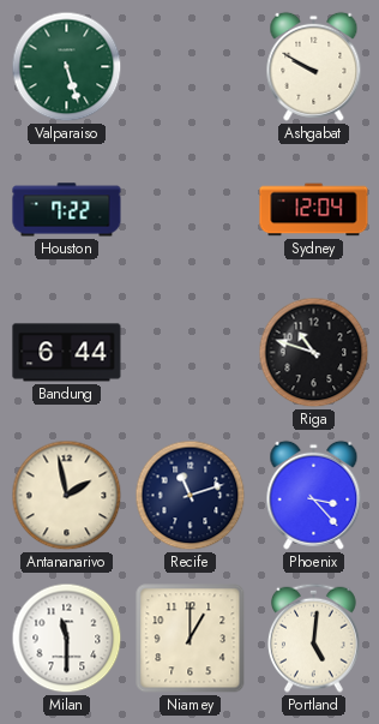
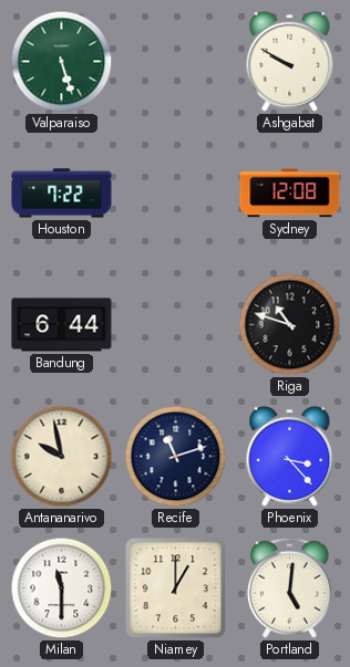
Sydney: 12:04 -> 12:08
Antananarivo: 1:58 -> 9:58
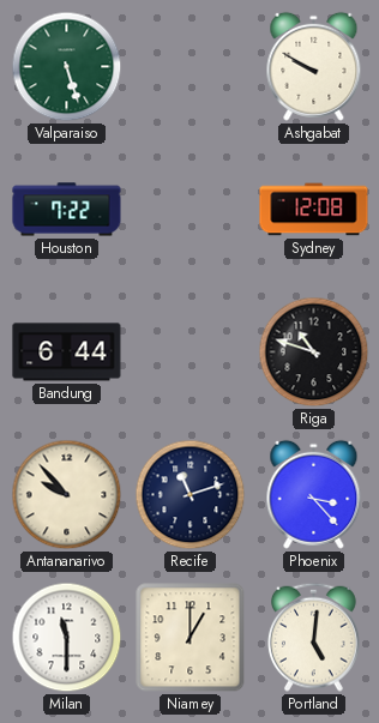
Antananarivo: 9:58 -> 9:53
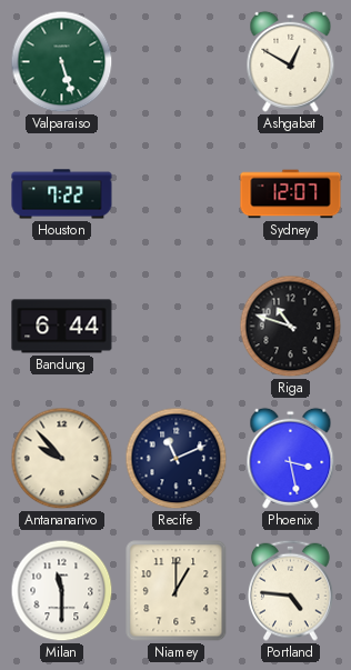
Ashgabat: 9:50 -> 12:50
Sydney: 12:08 -> 12:07
Recife: 11:12 -> 11:11
Phoenix: 3:23 -> 3:28
Portland: 5:01 -> 4:46
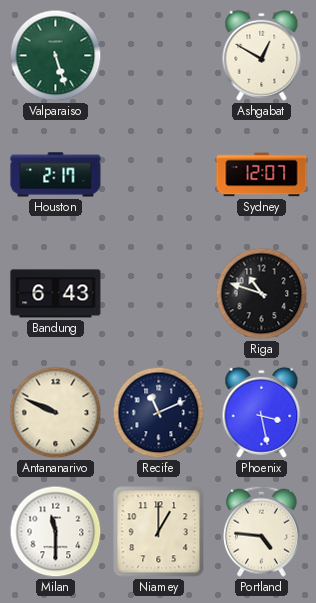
Houston: 7:22 -> 2:17
Bandung: 6:44 -> 6:43
Antananarivo: 9:53 -> 9:49
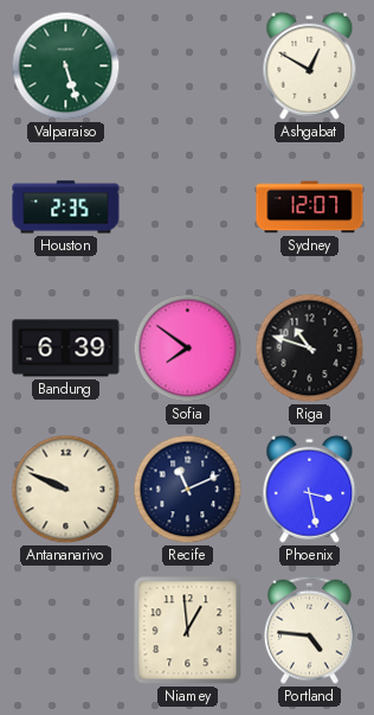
Houston: 2:17 -> 2:35
Bandung: 6:43 -> 6:39
Sofia: none -> 7:51
Milan: 11:30 -> none
Niamey: 1:00 -> 12:59
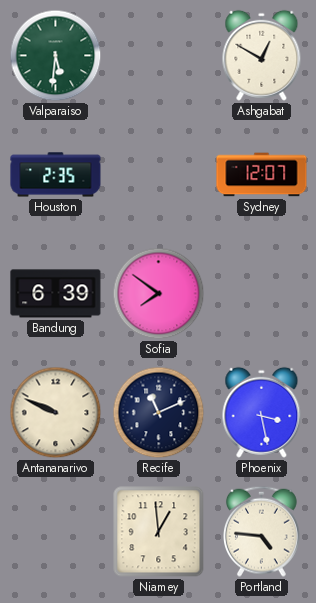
Valparaiso: 5:27 -> 5:31
Riga: 10:48 -> none
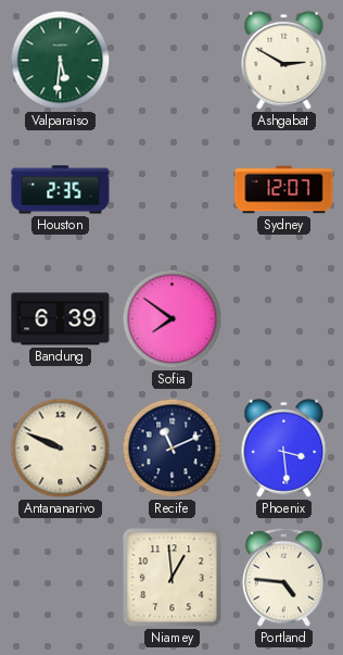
Ashgabat: 12:50 -> 2:50
Phoenix: 3:28 -> 3:29
